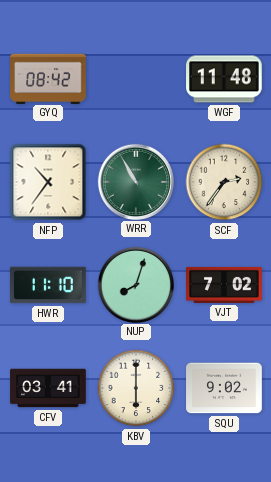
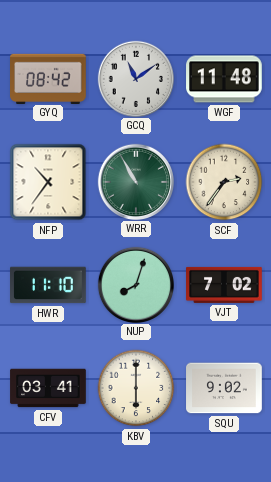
GCQ: none -> 11:09
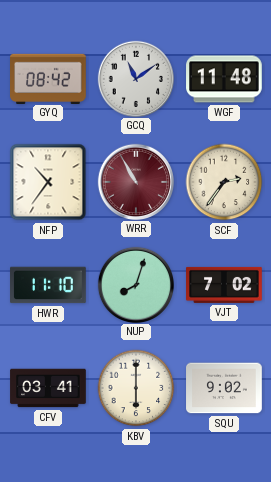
WRR dial: green -> burgundy
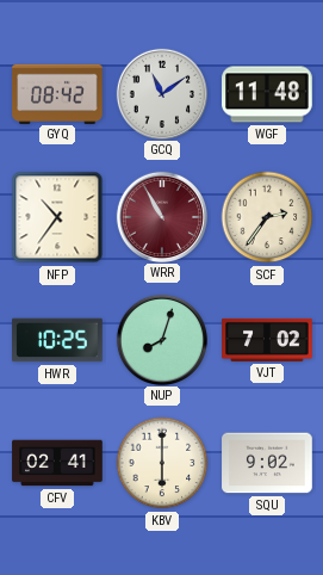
HWR: 11:10 -> 10:25
CFV: 03:41 -> 02:41
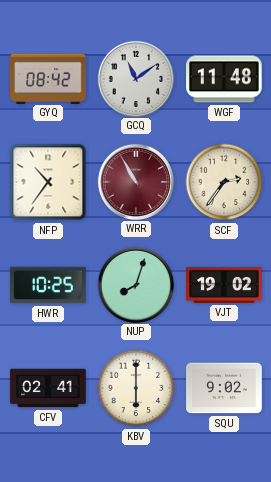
VJT: 7:02 -> 19:02
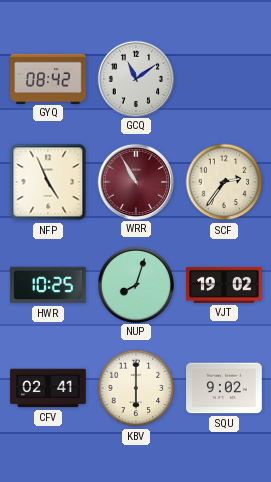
WGF: 11:48 -> none
NFP: 10:36 -> 4:56
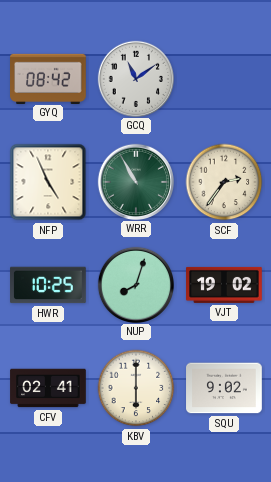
WRR dial: burgundy -> green
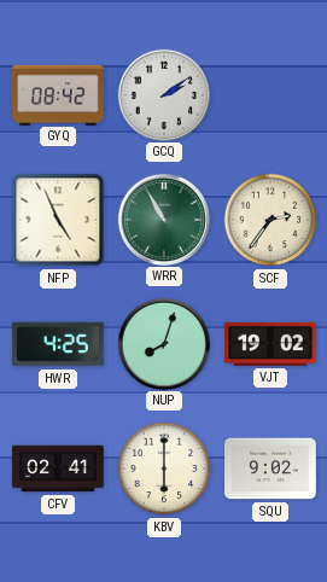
GCQ: 11:09 -> 2:09
HWR: 10:25 -> 4:25
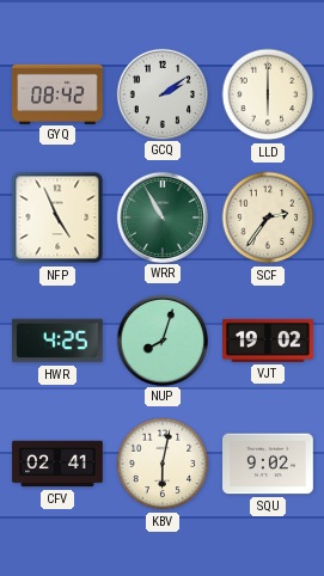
LLD: none -> 6:00
KBV: 6:00 -> 6:02
